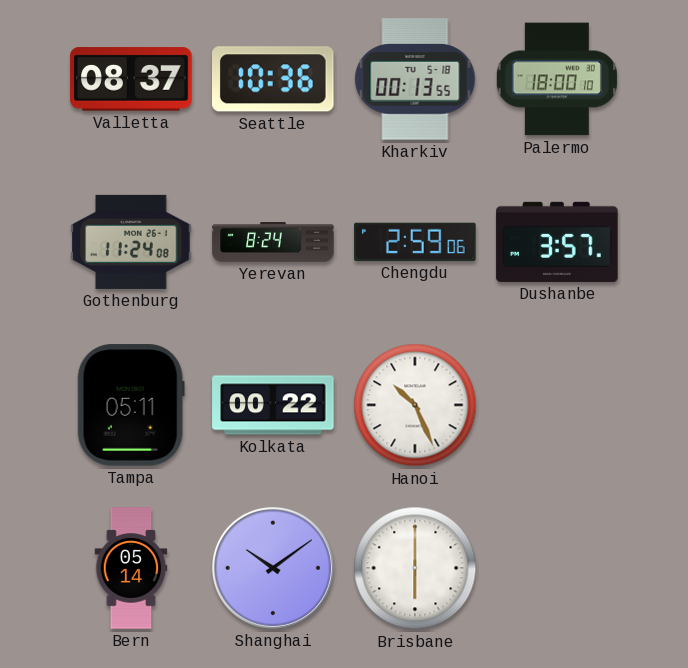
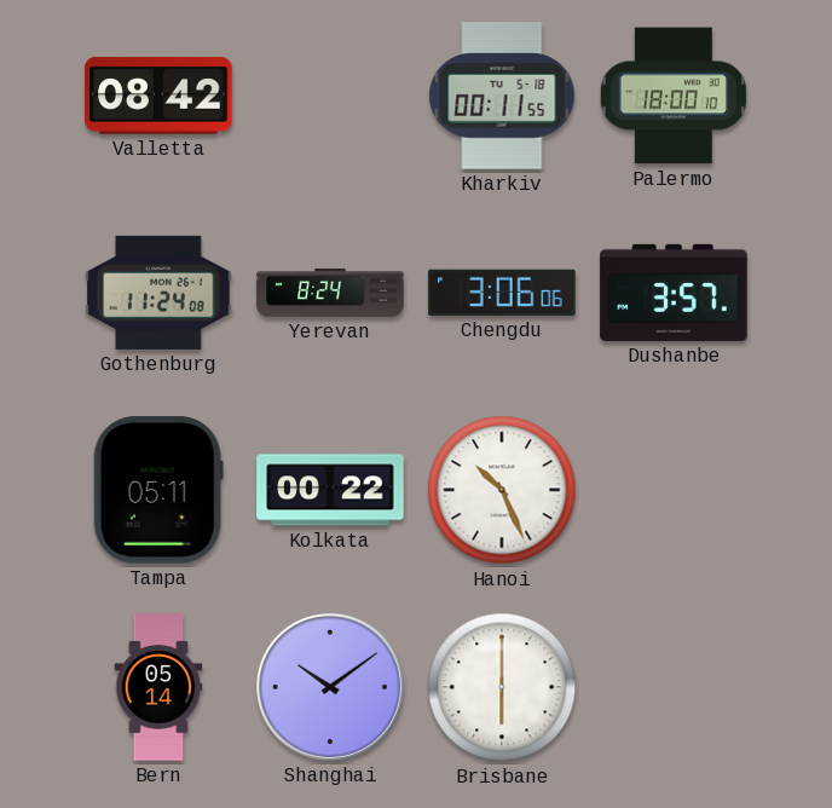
Valletta: 08:37 -> 08:42
Seattle: 10:36 -> none
Kharkiv: 00:13 -> 00:11
Chengdu: 2:59 -> 3:06
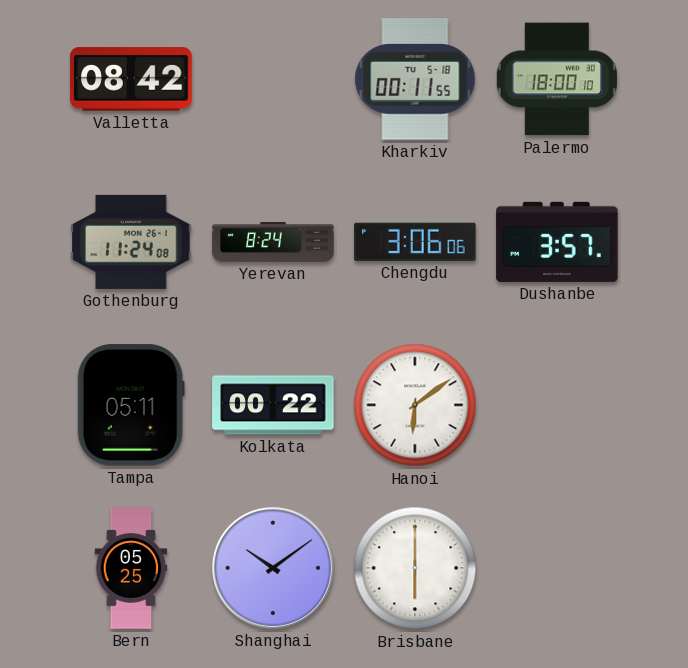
Hanoi: 10:26 -> 6:09
Bern: 05:14 -> 05:25
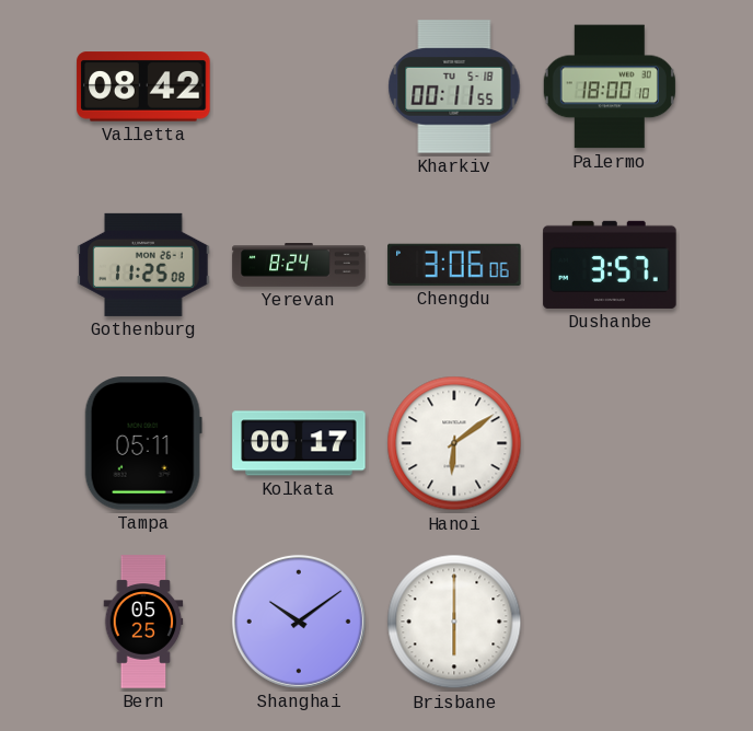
Gothenburg: 11:24 -> 11:25
Kolkata: 00:22 -> 00:17
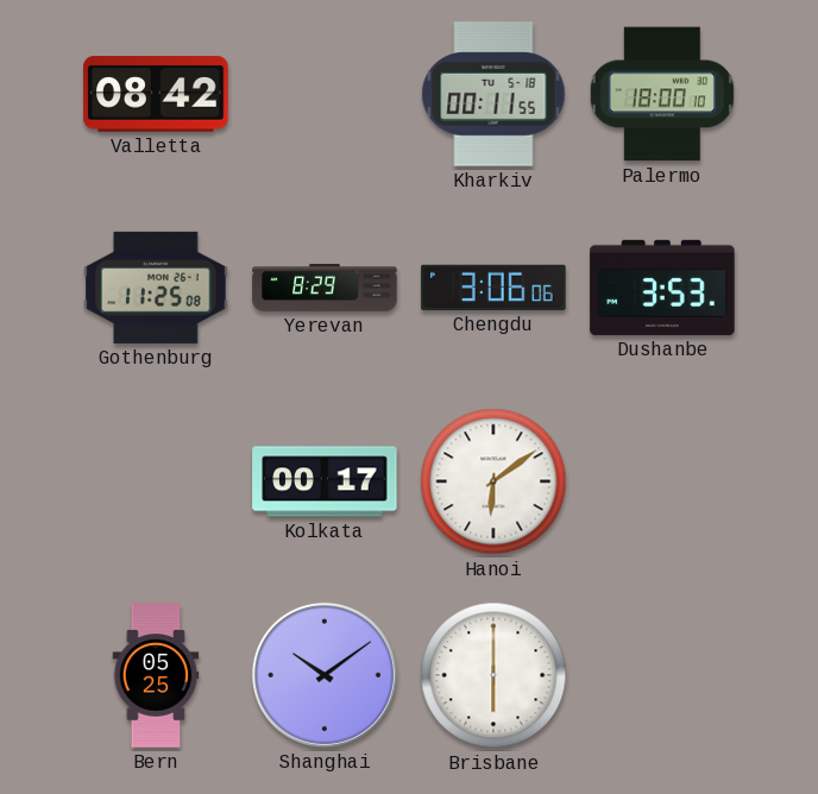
Yerevan: 8:24 -> 8:29
Dushanbe: 3:57 -> 3:53
Tampa: 05:11 -> none
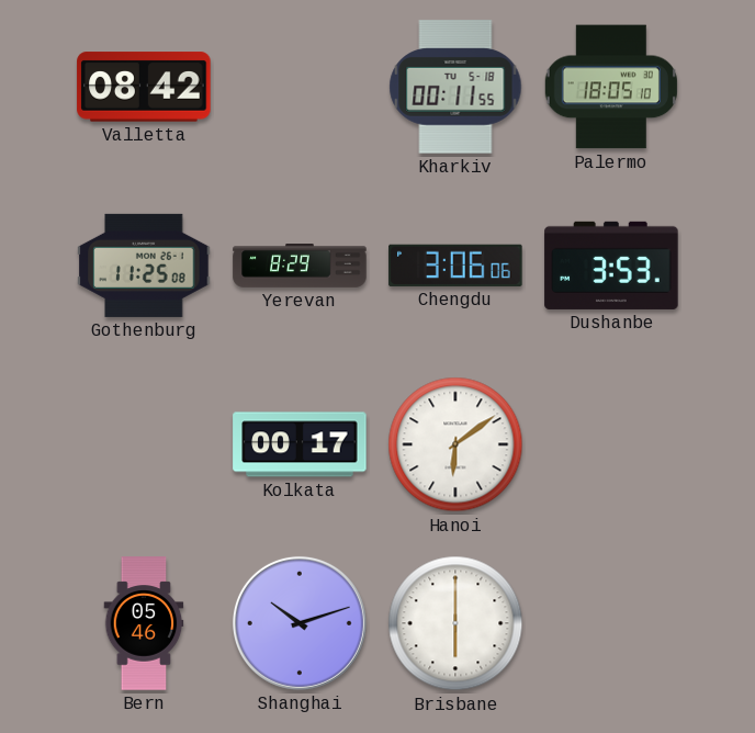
Palermo: 18:00 -> 18:05
Bern: 05:25 -> 05:46
Shanghai: 10:09 -> 10:12
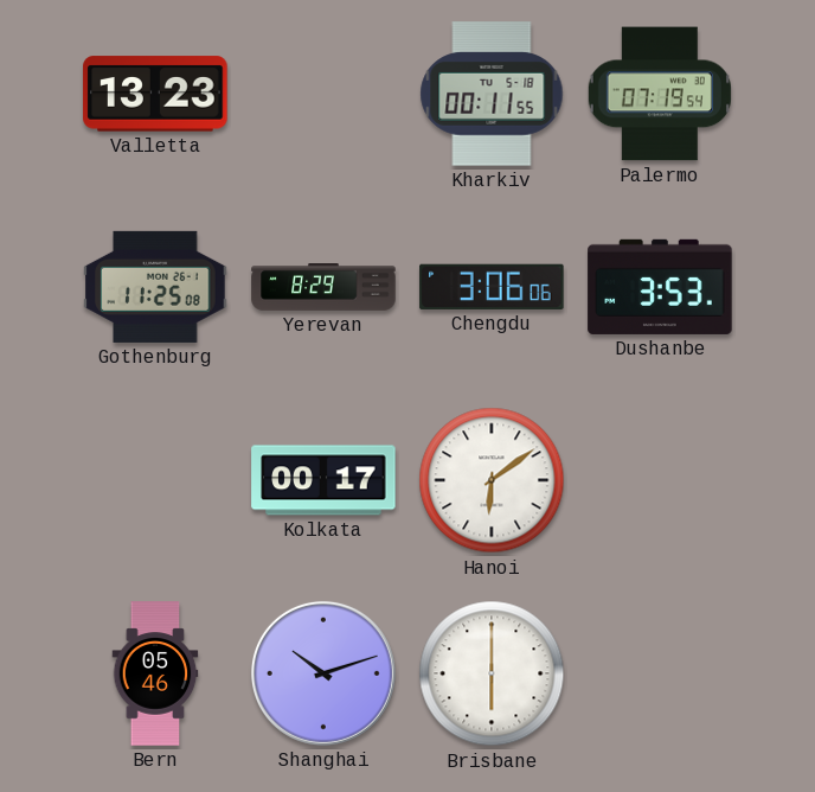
Valletta: 08:42 -> 13:23
Palermo: 18:05 -> 07:19
